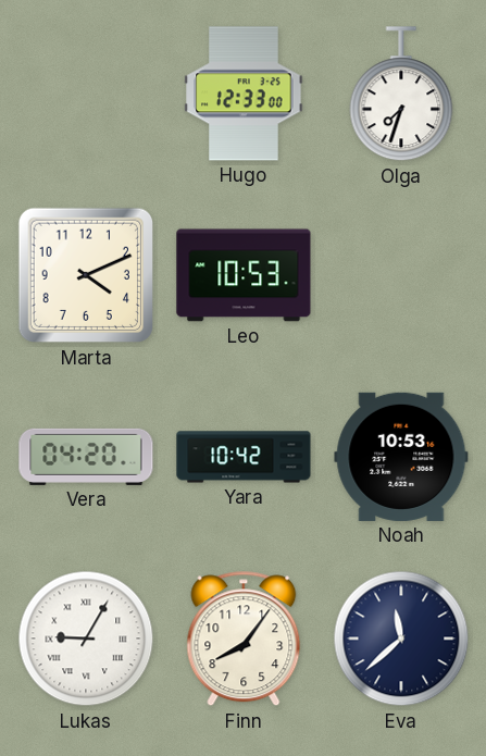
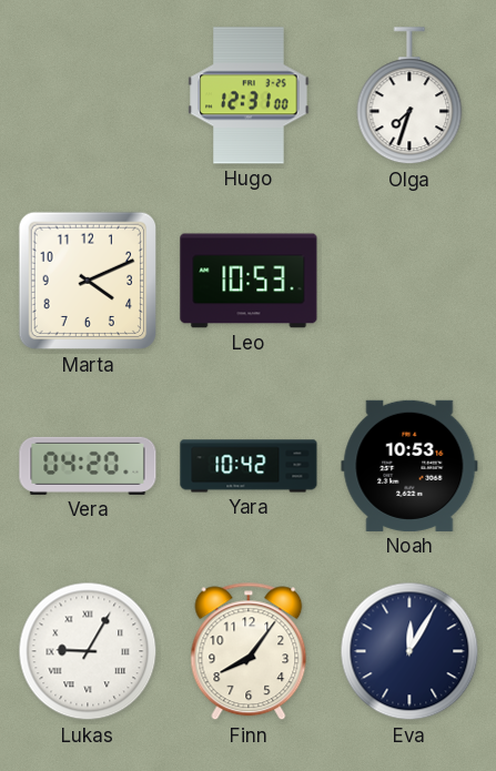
Hugo: 12:33 -> 12:31
Eva: 11:38 -> 12:05
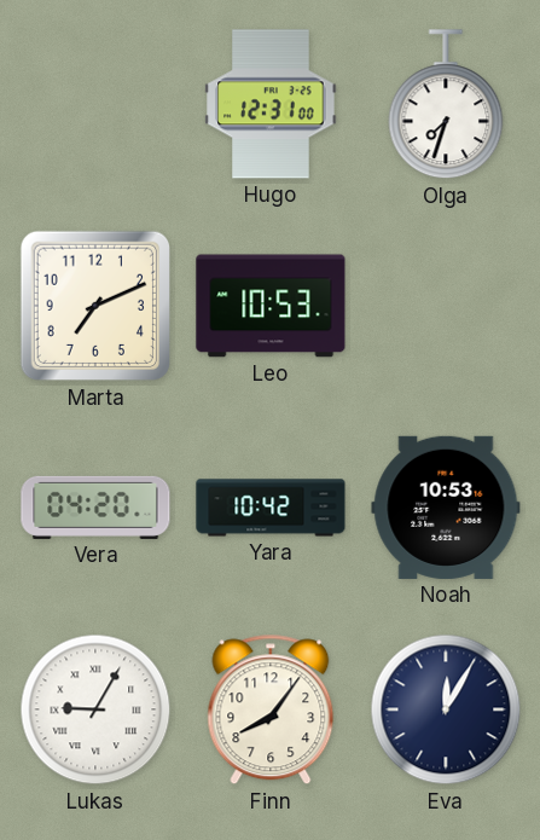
Marta: 4:11 -> 7:11
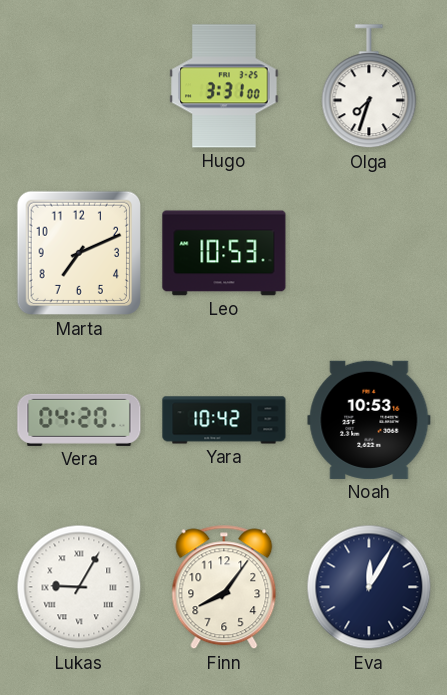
Hugo: 12:31 -> 3:31
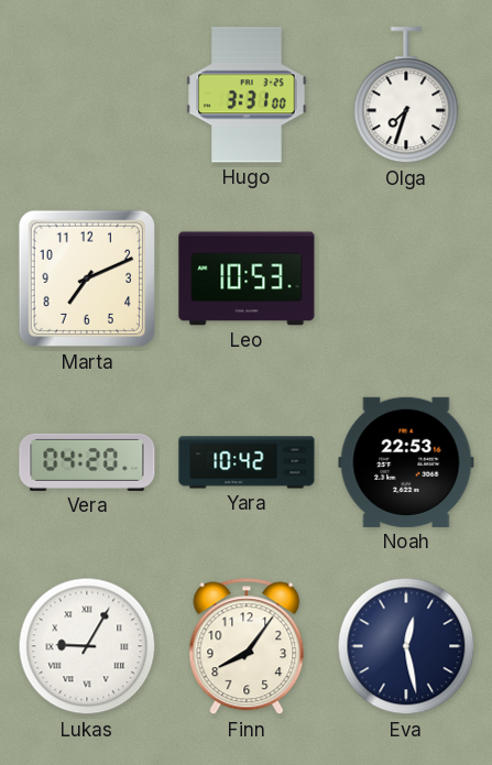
Noah: 10:53 -> 22:53
Eva: 12:05 -> 12:28
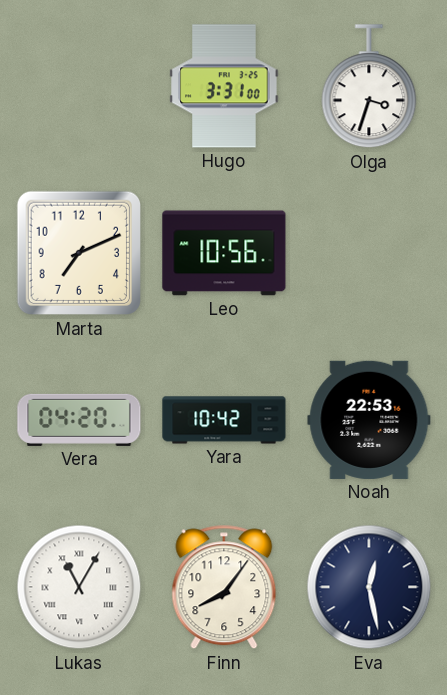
Olga: 7:33 -> 3:33
Leo: 10:53 -> 10:56
Lukas: 9:05 -> 11:05
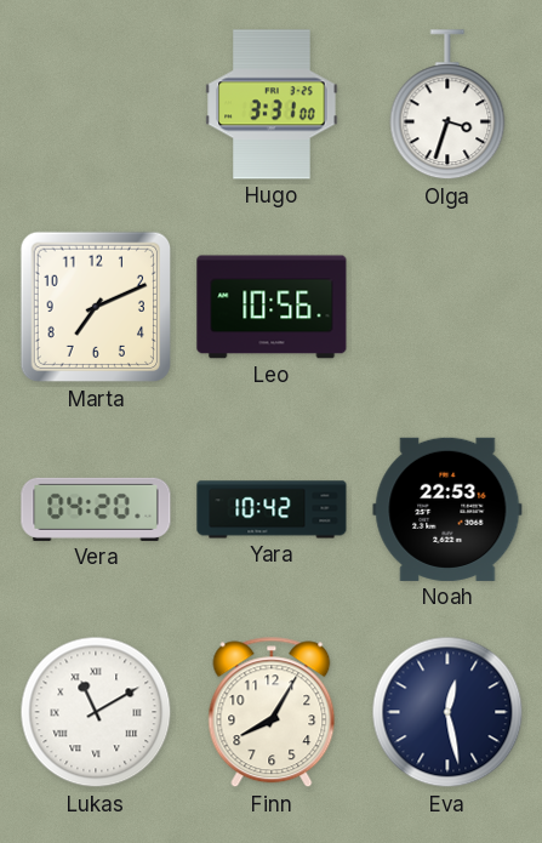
Lukas: 11:05 -> 11:10
Finn: 8:06 -> 8:05
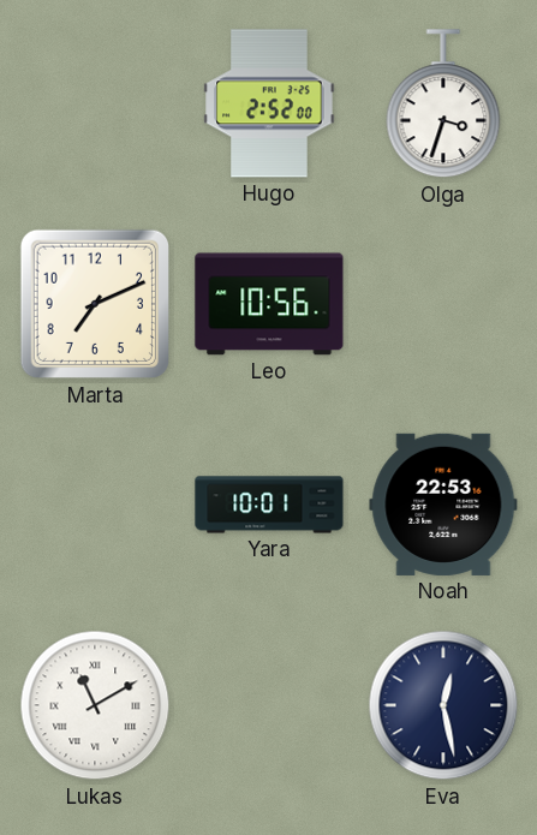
Hugo: 3:31 -> 2:52
Vera: 04:20 -> none
Yara: 10:42 -> 10:01
Finn: 8:05 -> none
